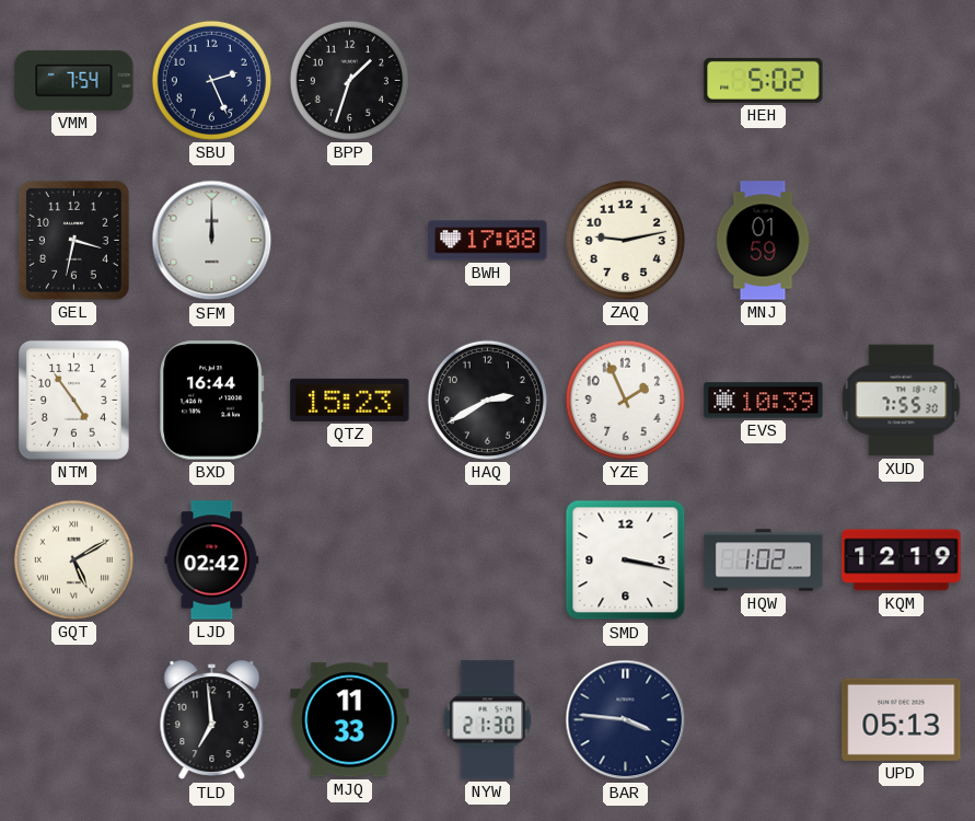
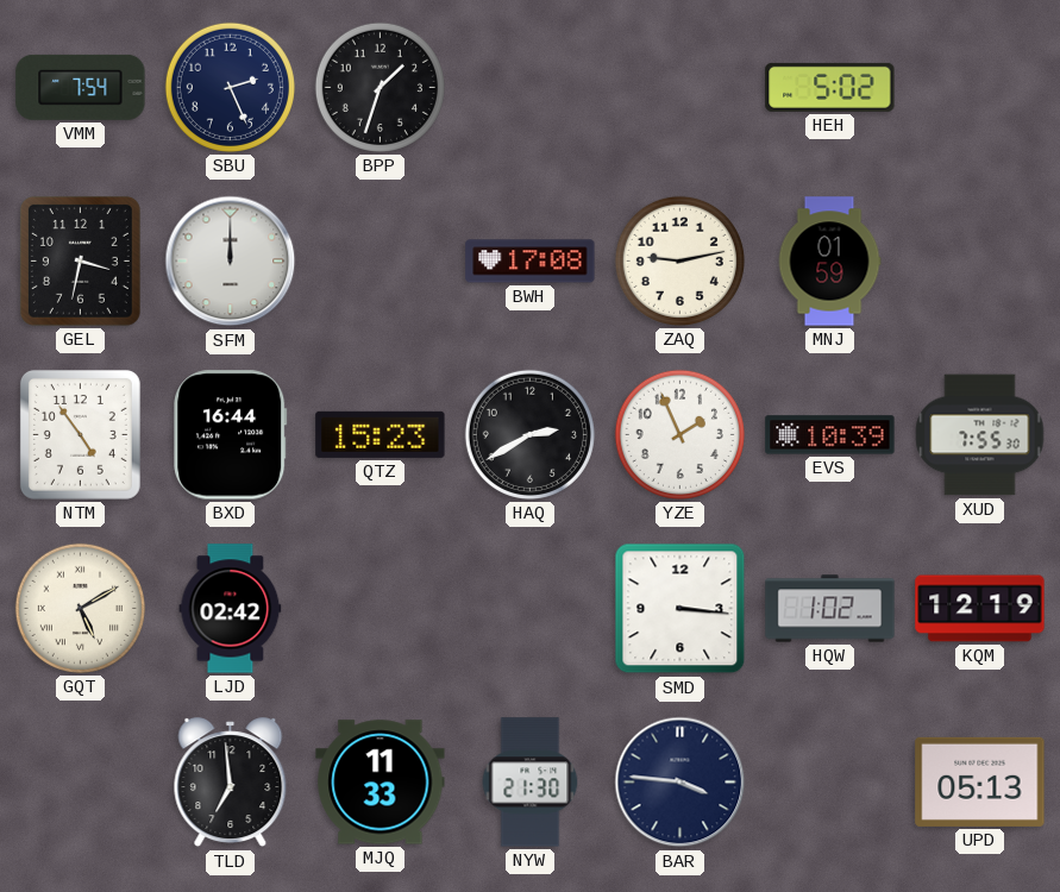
SMD: 3:17 -> 3:16
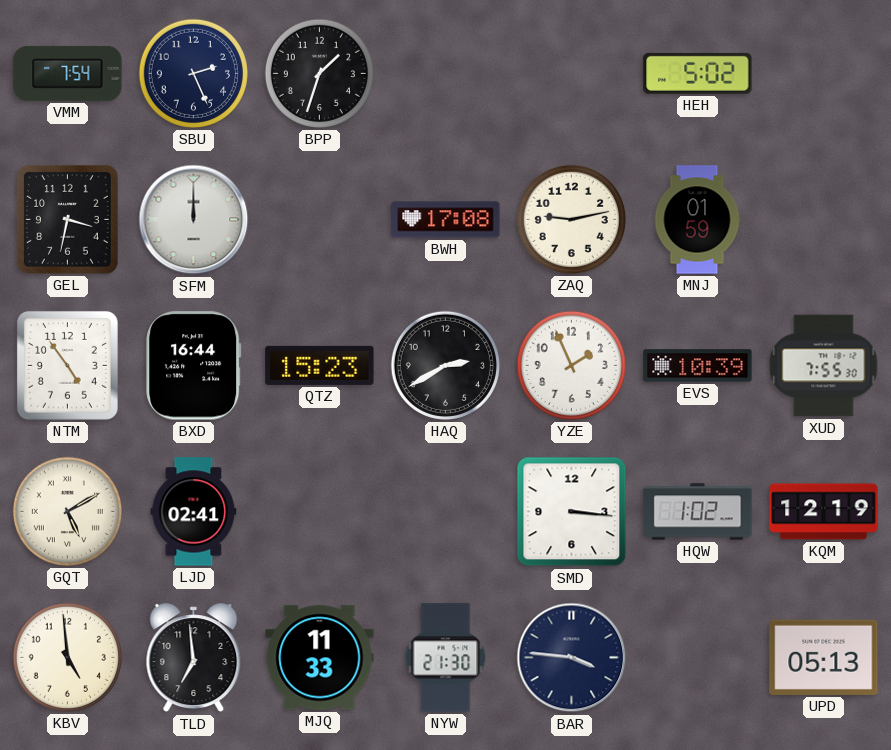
LJD: 02:42 -> 02:41
KBV: none -> 4:59
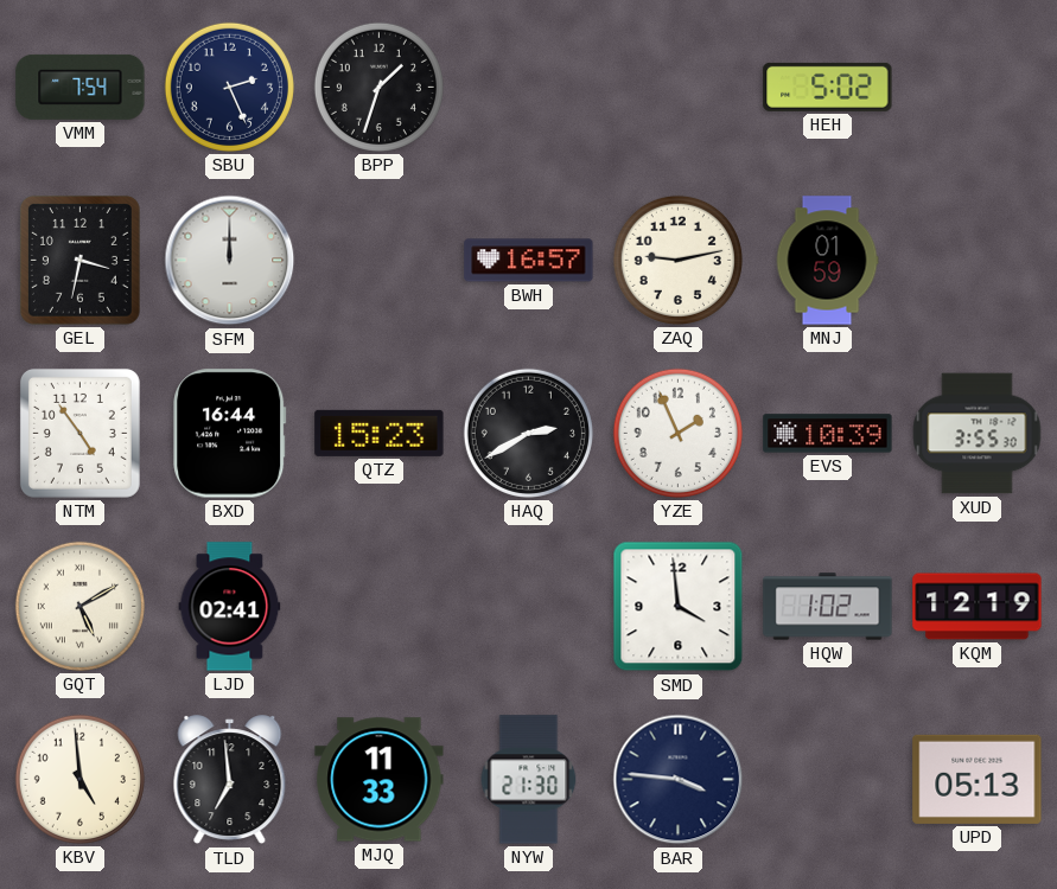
BWH: 17:08 -> 16:57
XUD: 7:55 -> 3:55
SMD: 3:16 -> 3:59
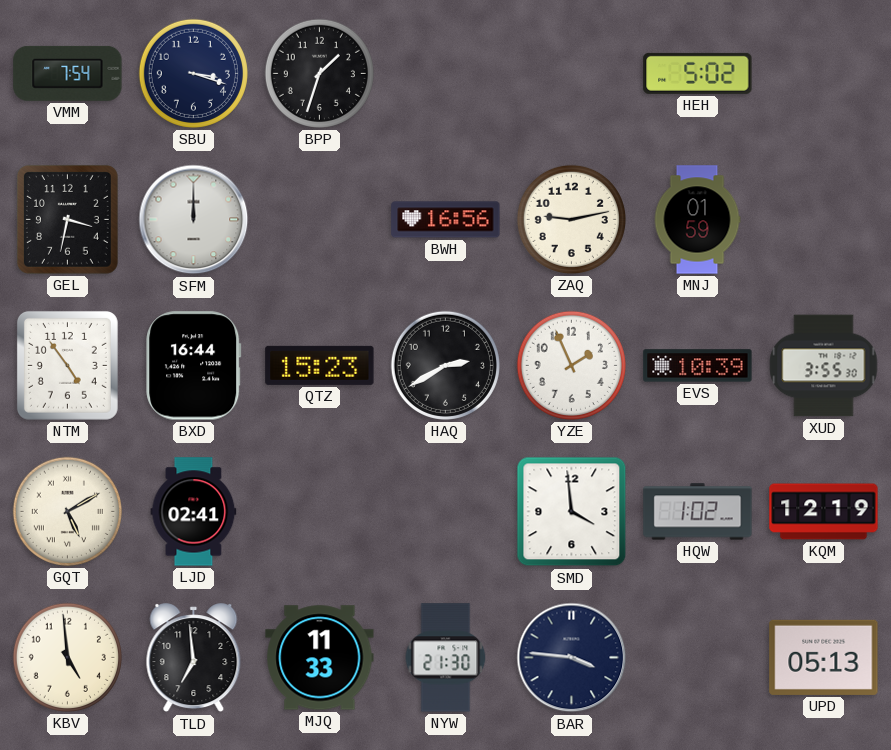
SBU: 2:26 -> 3:18
BWH: 16:57 -> 16:56
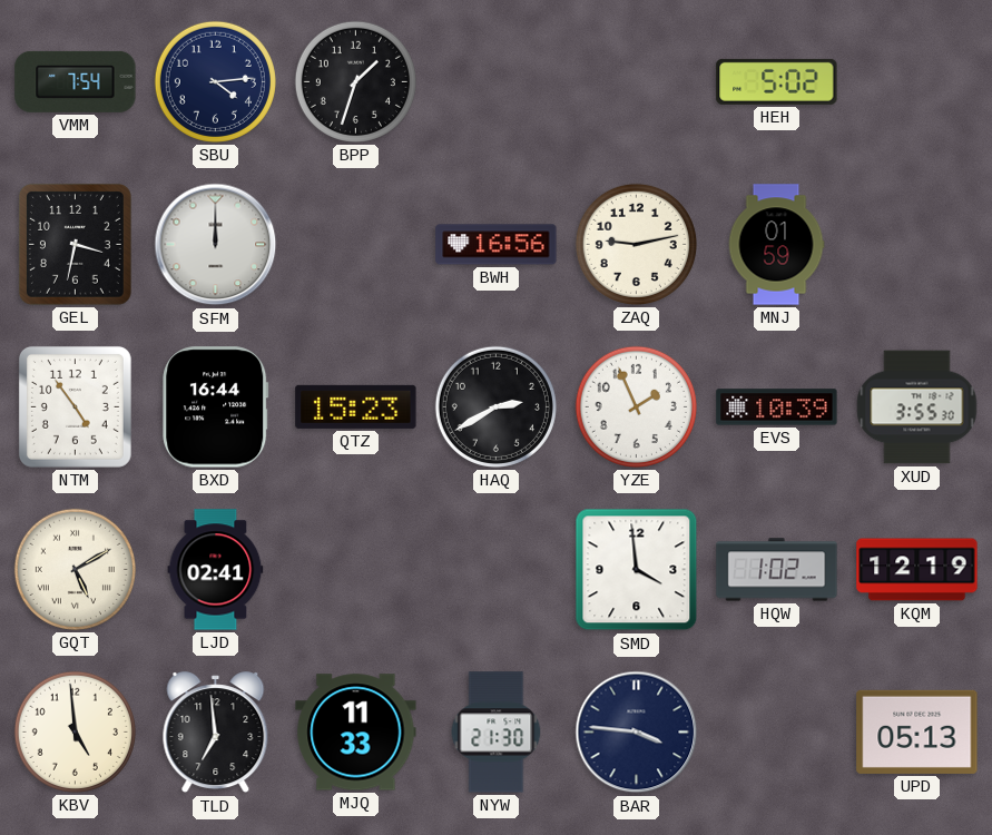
SBU: 3:18 -> 4:14
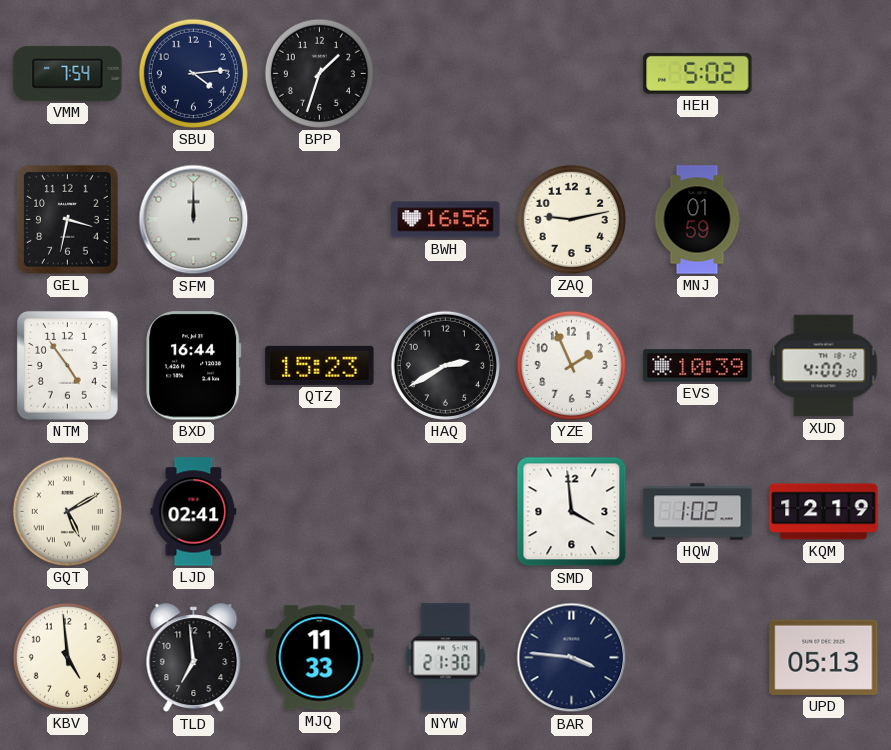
XUD: 3:55 -> 4:00
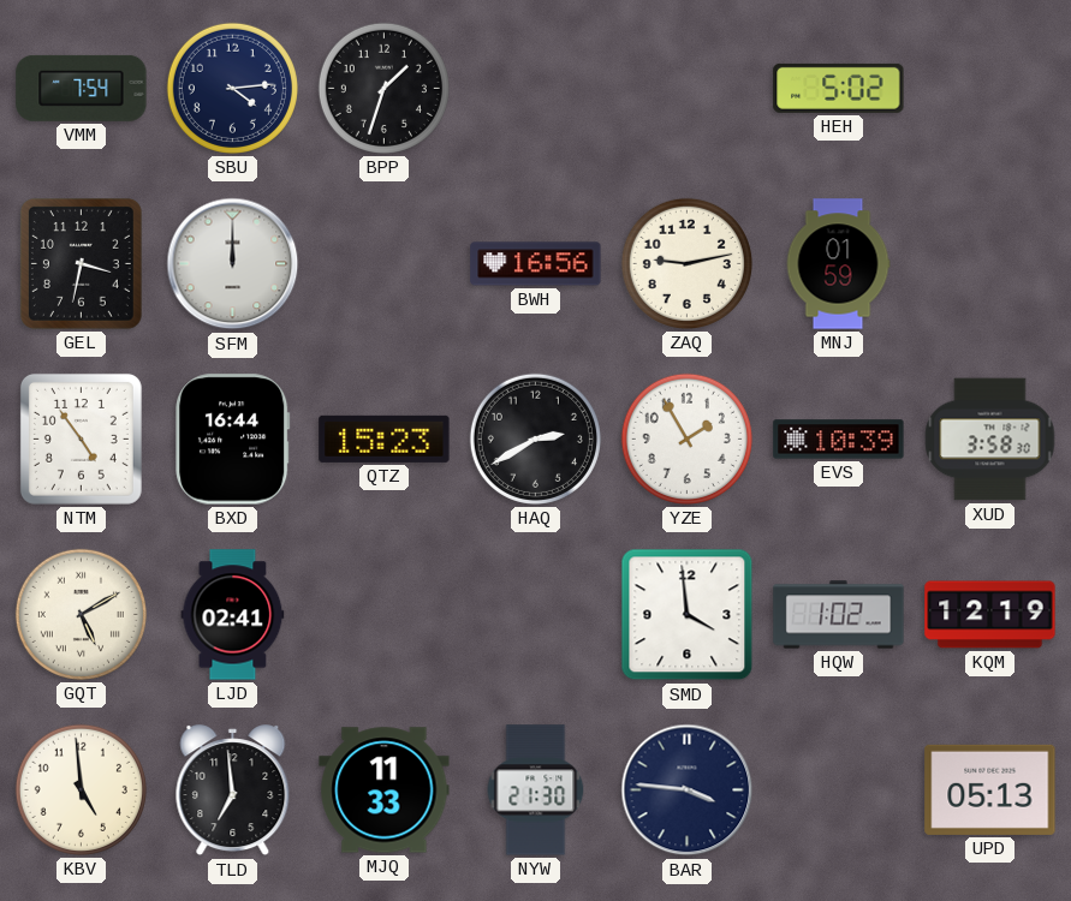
YZE: 1:56 -> 1:55
XUD: 4:00 -> 3:58
